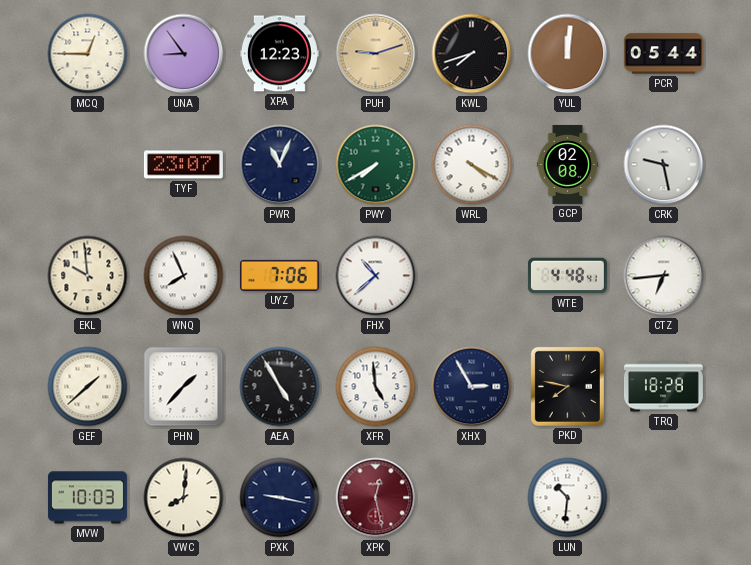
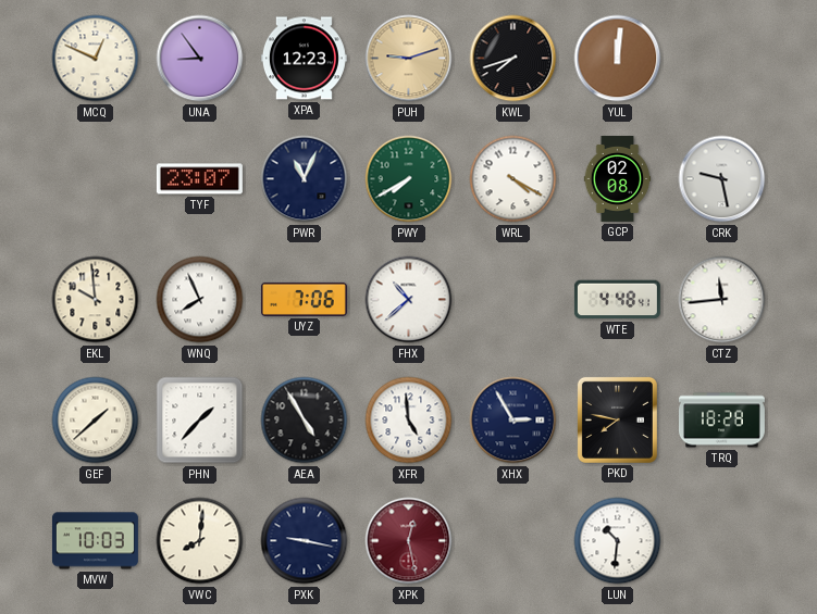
MCQ: 12:45 -> 12:49
PCR: 05:44 -> none
CTZ: 6:44 -> 11:44
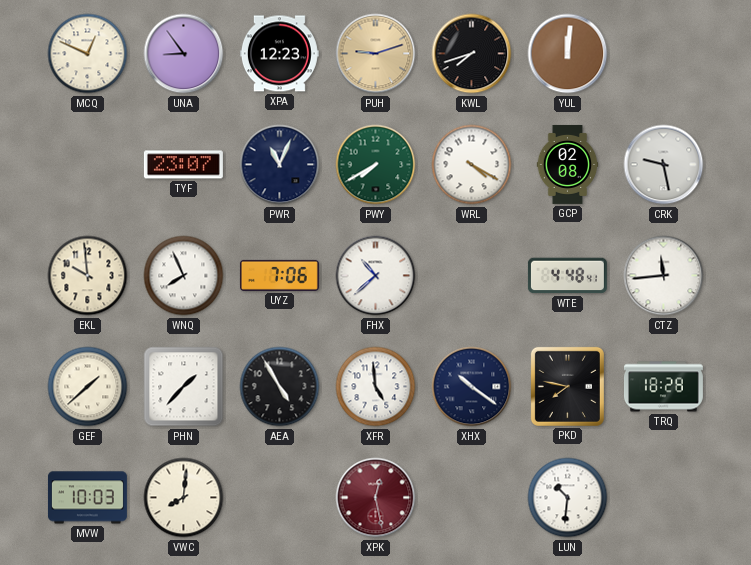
XHX: 2:55 -> 10:21
PXK: 9:17 -> none
